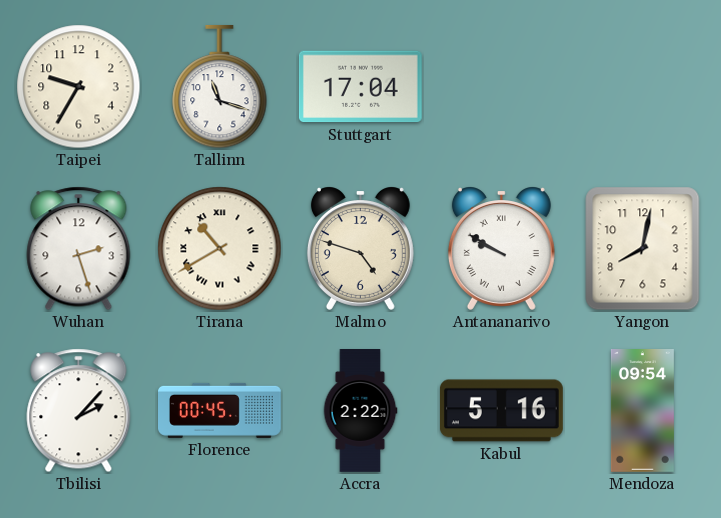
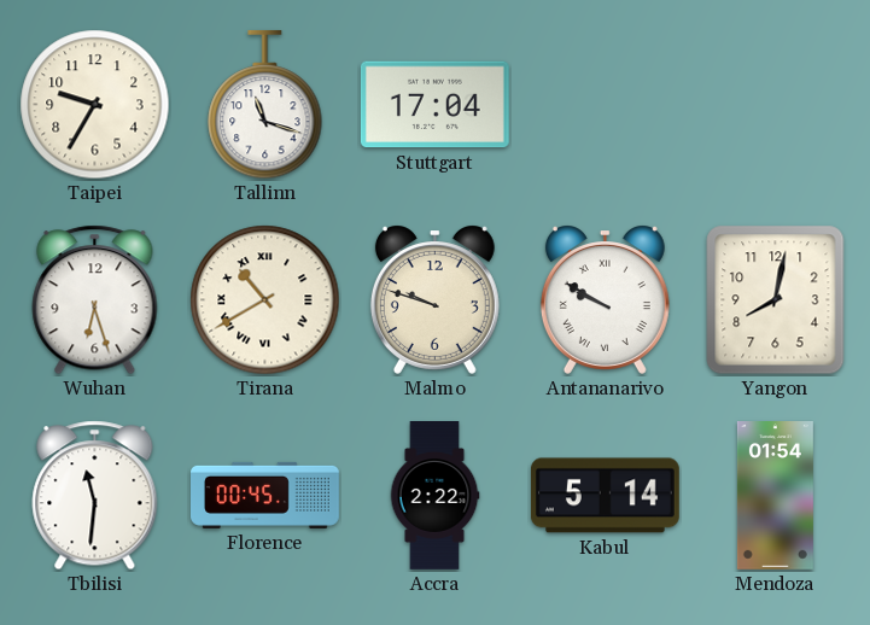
Wuhan: 2:27 -> 6:27
Malmo: 4:48 -> 9:48
Tbilisi: 2:07 -> 11:31
Kabul: 5:16 -> 5:14
Mendoza: 09:54 -> 01:54
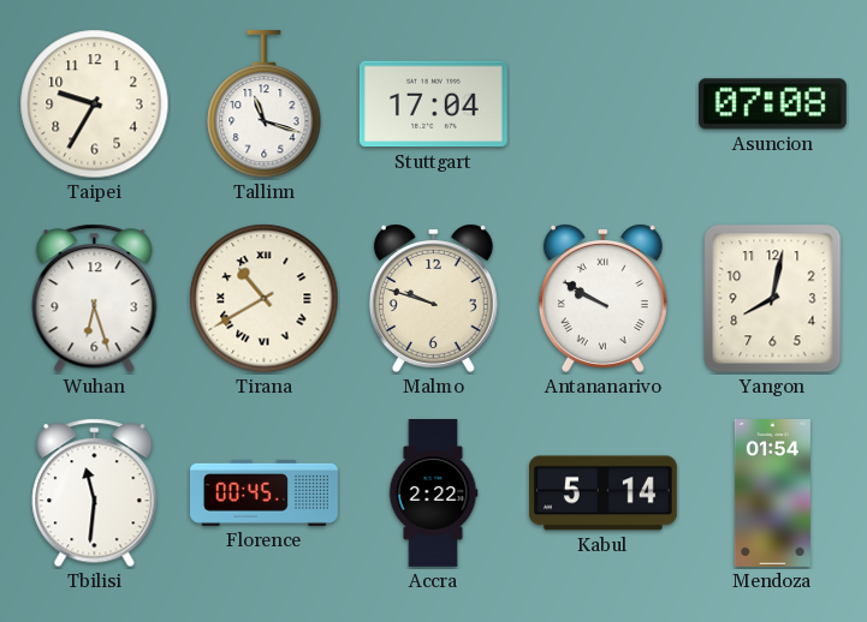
Asuncion: none -> 07:08
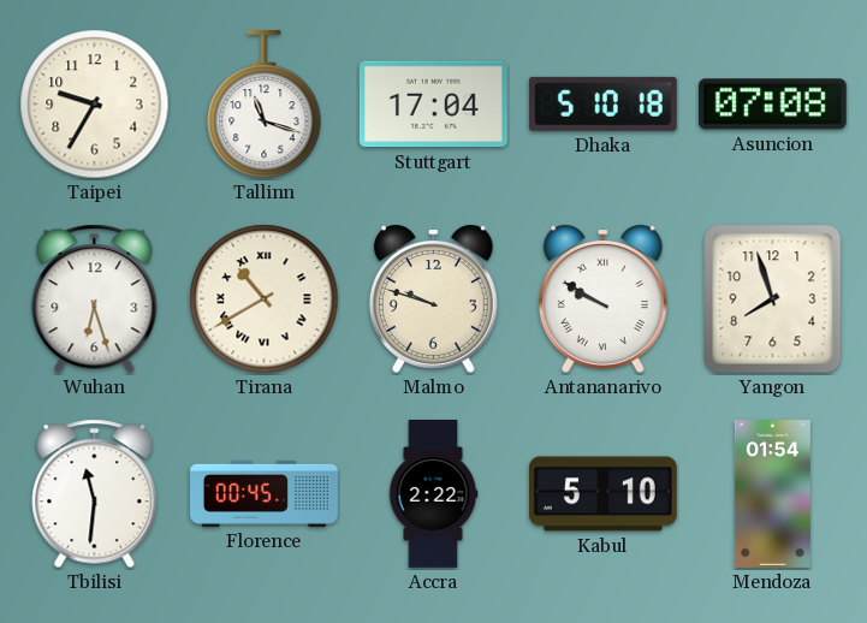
Dhaka: none -> 5:10
Yangon: 8:02 -> 7:57
Kabul: 5:14 -> 5:10
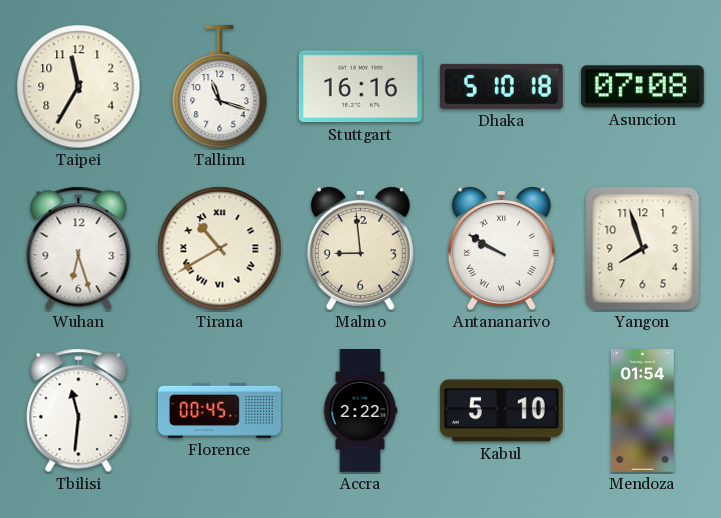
Taipei: 9:35 -> 11:35
Stuttgart: 17:04 -> 16:16
Malmo: 9:48 -> 8:59
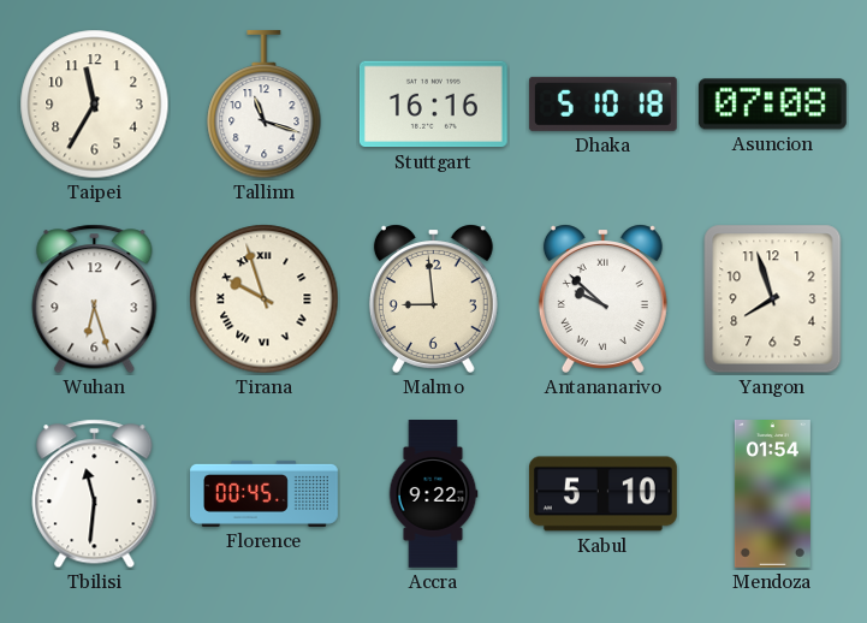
Tirana: 10:40 -> 9:57
Antananarivo: 9:50 -> 9:52
Accra: 2:22 -> 9:22
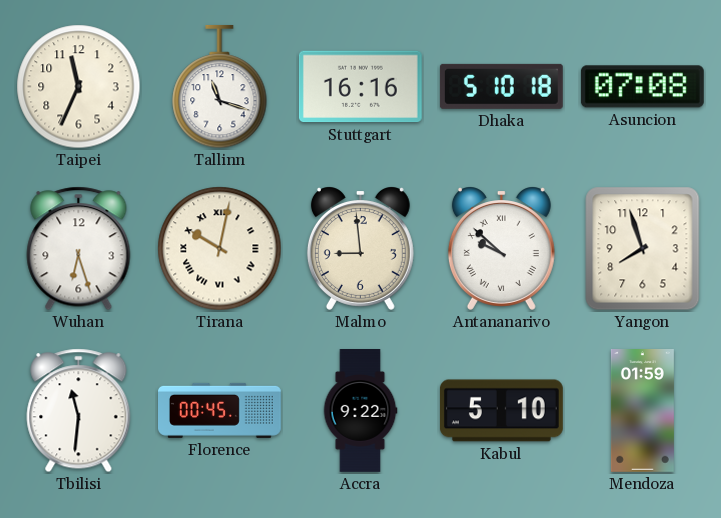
Taipei: 11:35 -> 11:34
Tirana: 9:57 -> 10:02
Mendoza: 01:54 -> 01:59
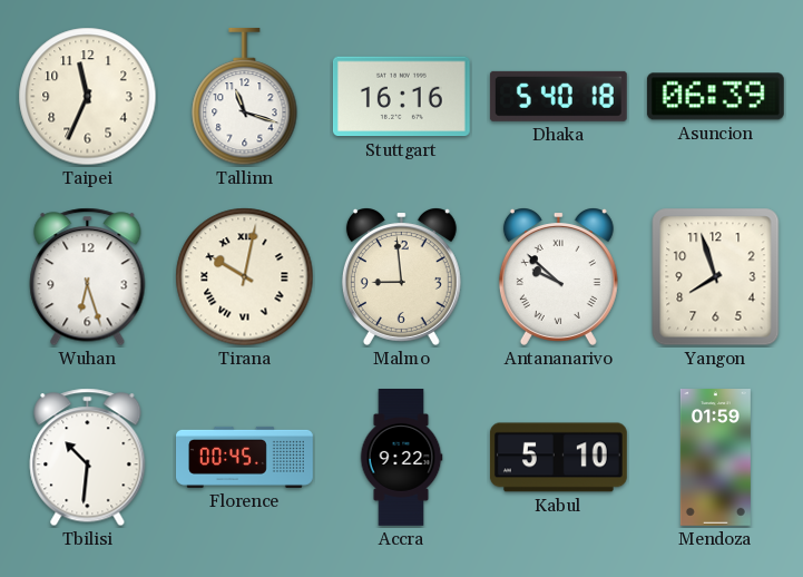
Dhaka: 5:10 -> 5:40
Asuncion: 07:08 -> 06:39
Tbilisi: 11:31 -> 10:31
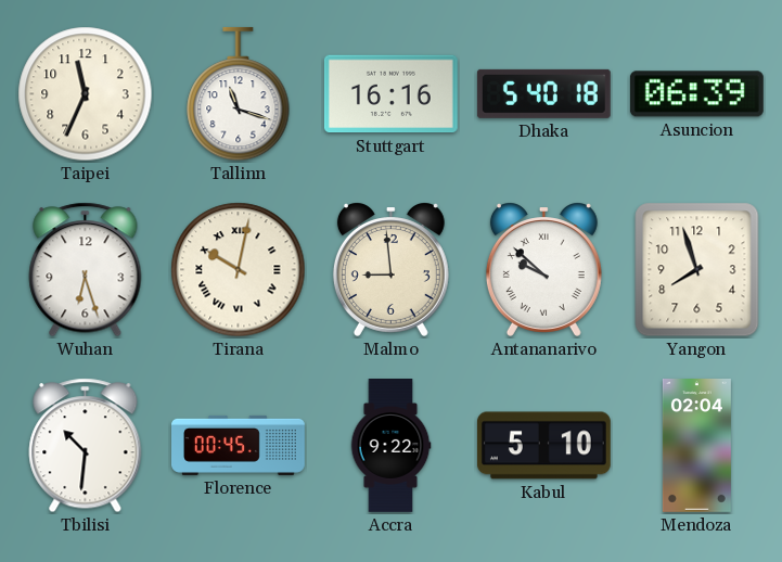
Mendoza: 01:59 -> 02:04
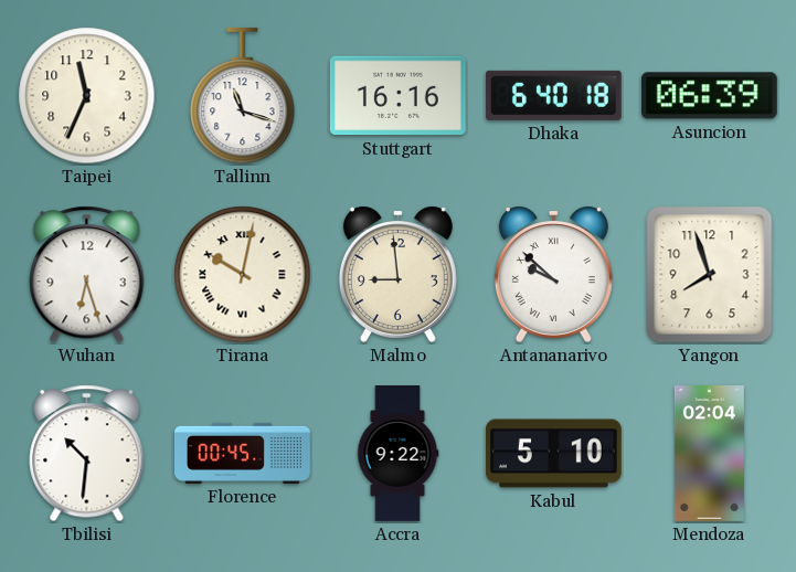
Dhaka: 5:40 -> 6:40
